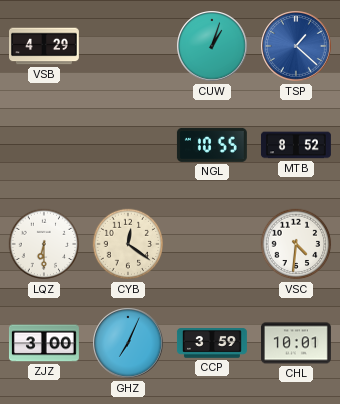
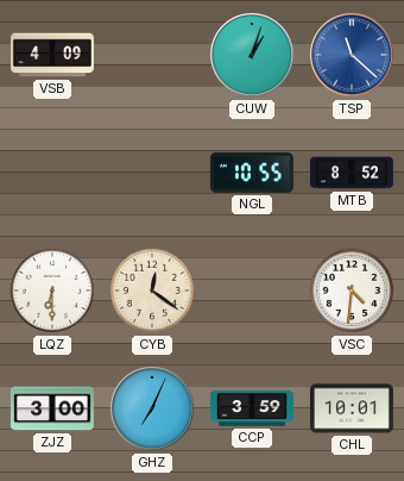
VSB: 4:29 -> 4:09
TSP: 1:22 -> 11:22
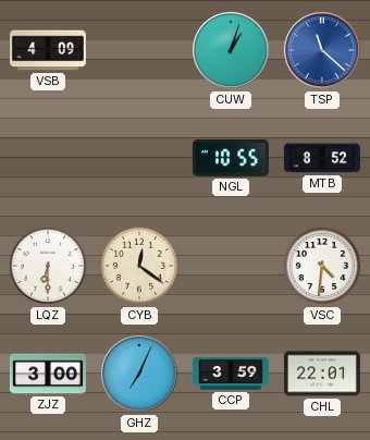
CHL: 10:01 -> 22:01
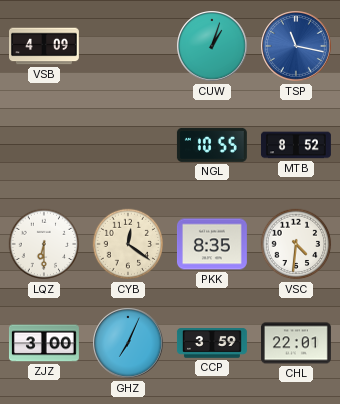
TSP: 11:22 -> 11:17
PKK: none -> 8:35
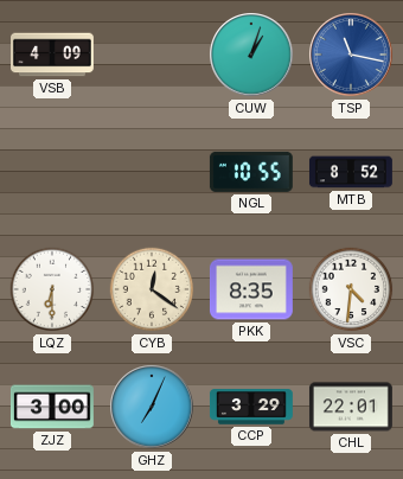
CCP: 3:59 -> 3:29
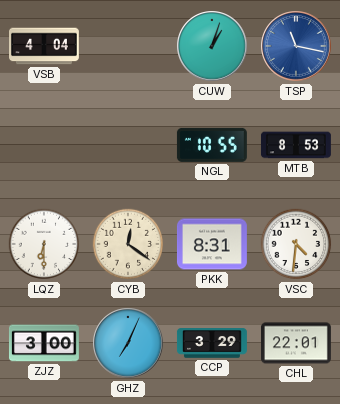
VSB: 4:09 -> 4:04
MTB: 8:52 -> 8:53
PKK: 8:35 -> 8:31
